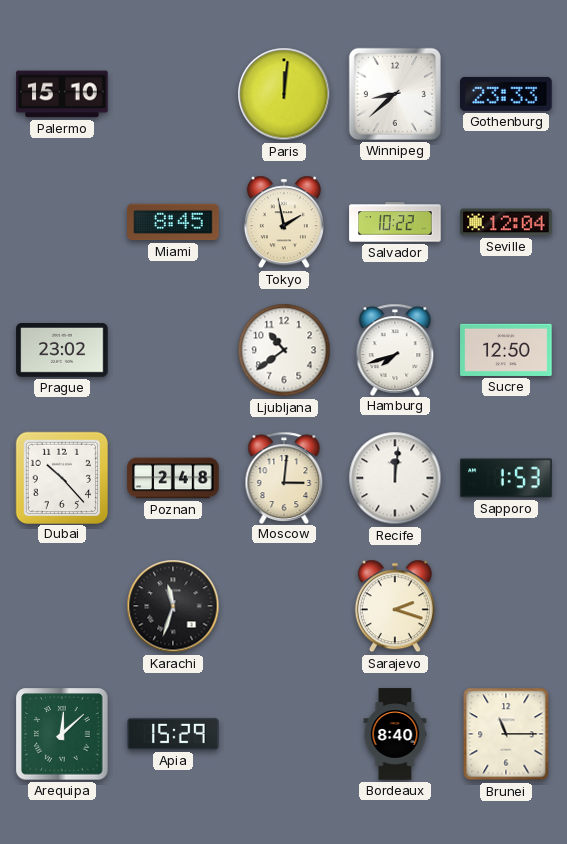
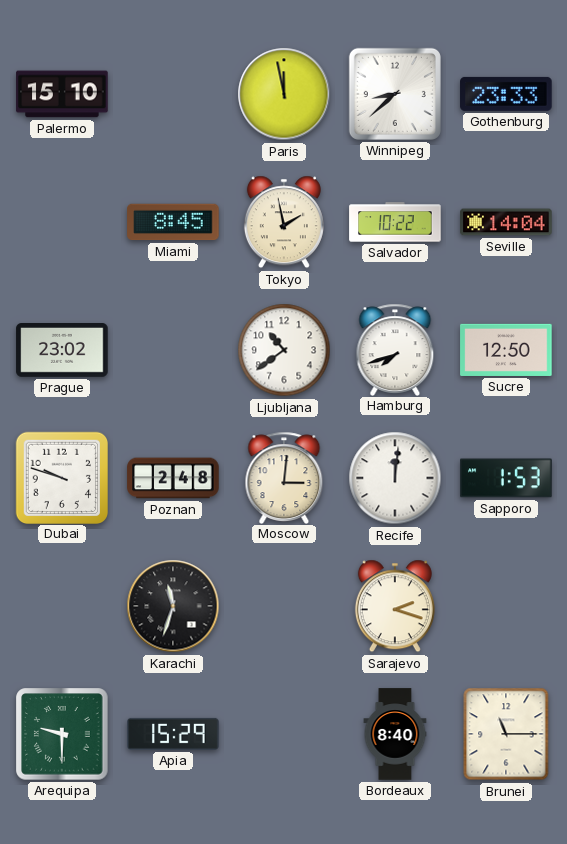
Paris: 12:01 -> 11:58
Seville: 12:04 -> 14:04
Dubai: 10:23 -> 9:48
Arequipa: 12:08 -> 9:30
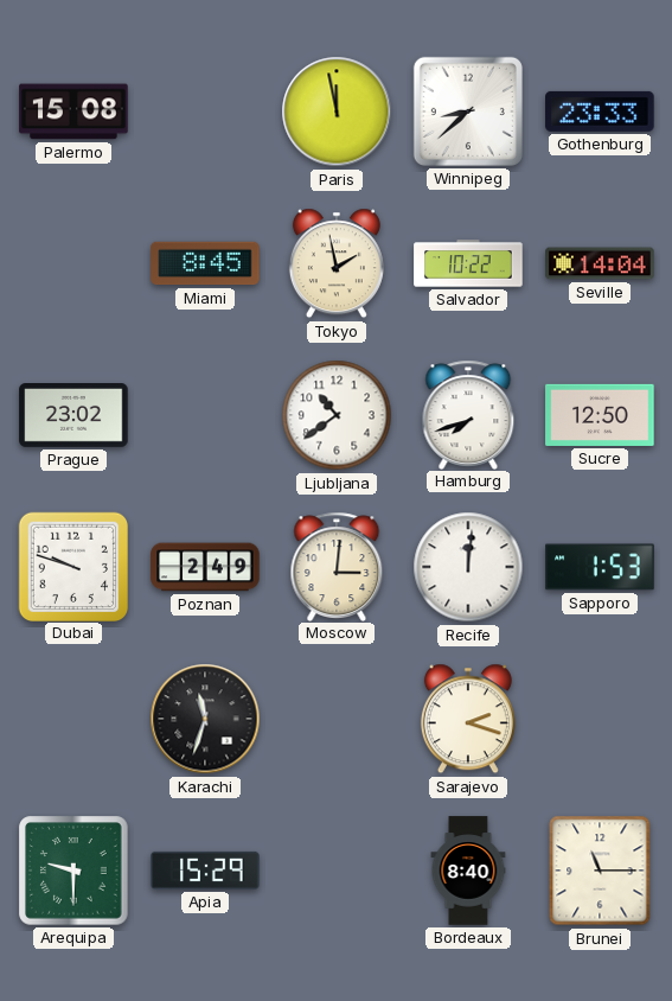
Palermo: 15:10 -> 15:08
Poznan: 2:48 -> 2:49
